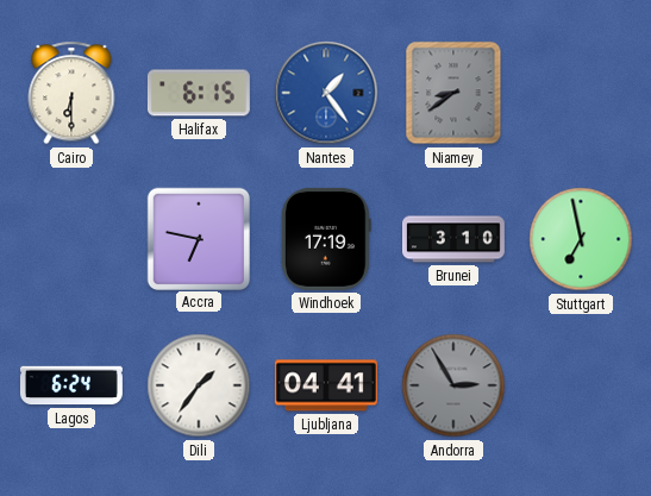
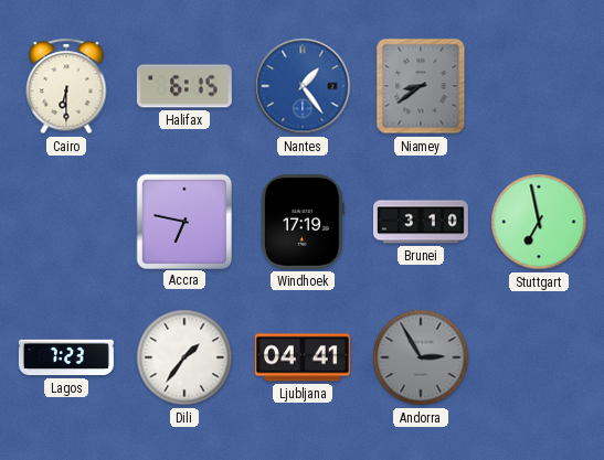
Lagos: 6:24 -> 7:23
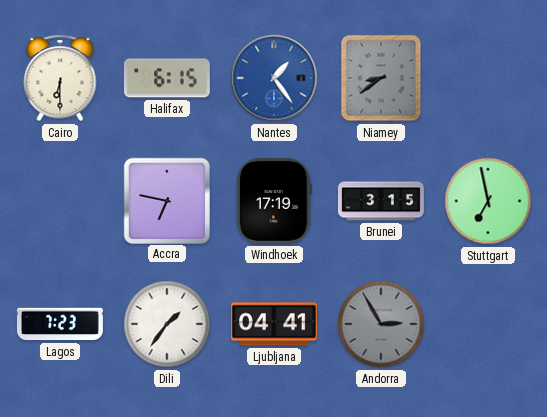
Brunei: 3:10 -> 3:15
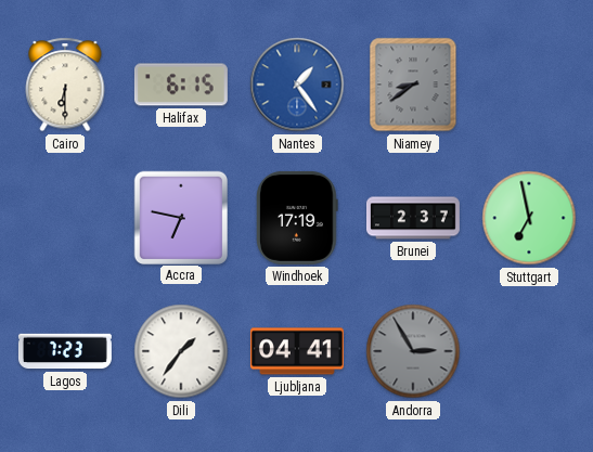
Brunei: 3:15 -> 2:37
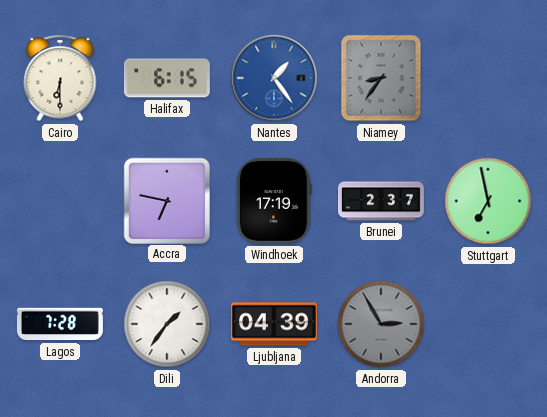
Niamey: 8:39 -> 8:36
Lagos: 7:23 -> 7:28
Ljubljana: 04:41 -> 04:39
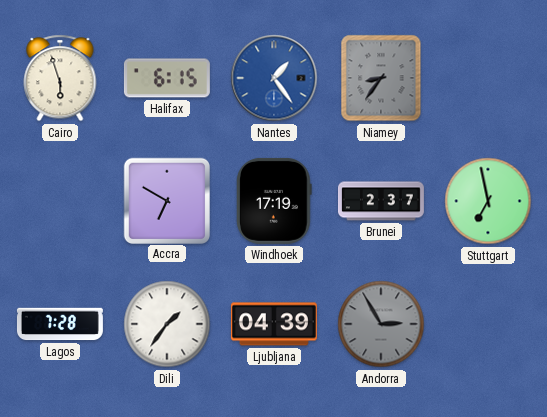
Cairo: 6:30 -> 5:57
Accra: 6:47 -> 6:50
